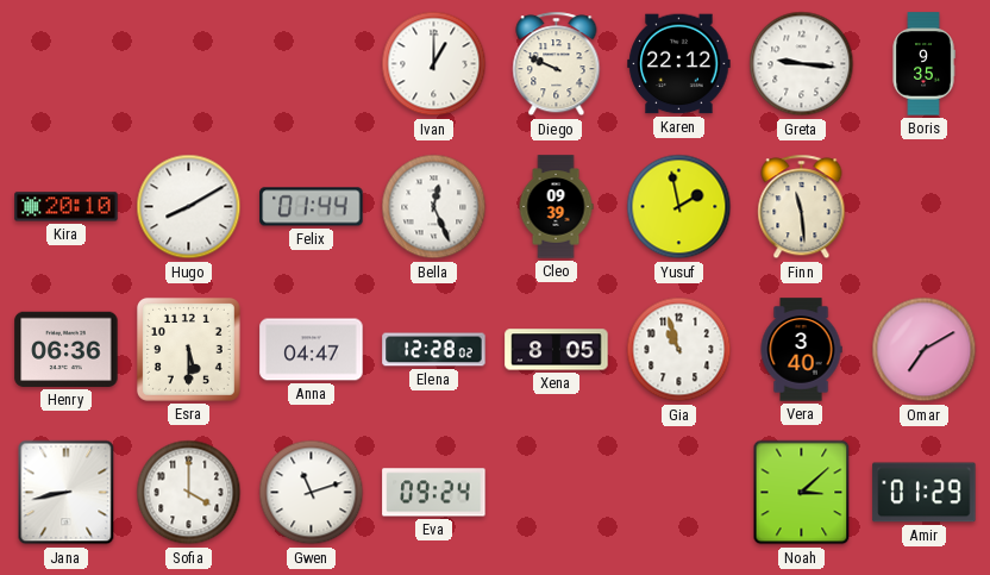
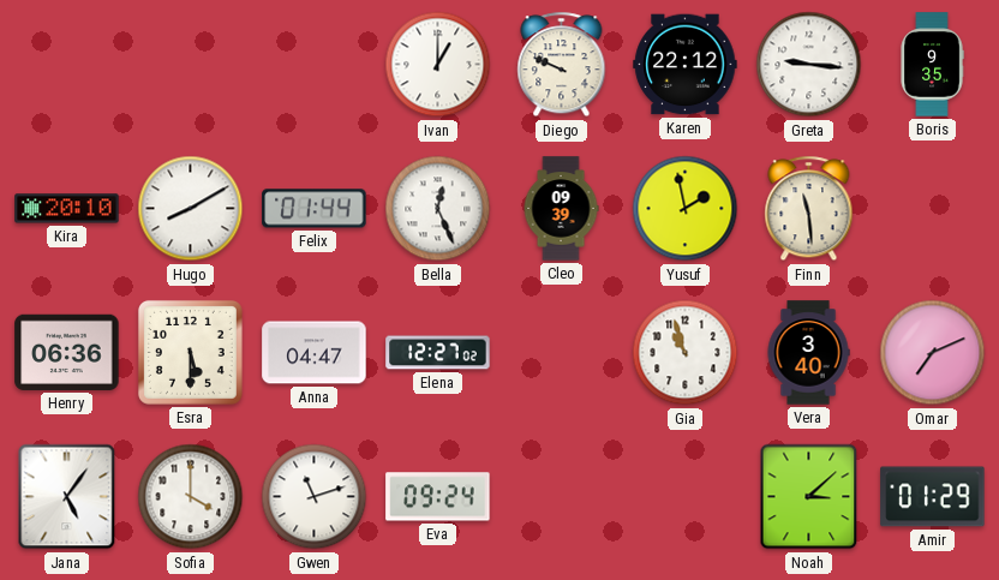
Elena: 12:28 -> 12:27
Xena: 8:05 -> none
Omar: 7:10 -> 7:11
Jana: 8:43 -> 5:06
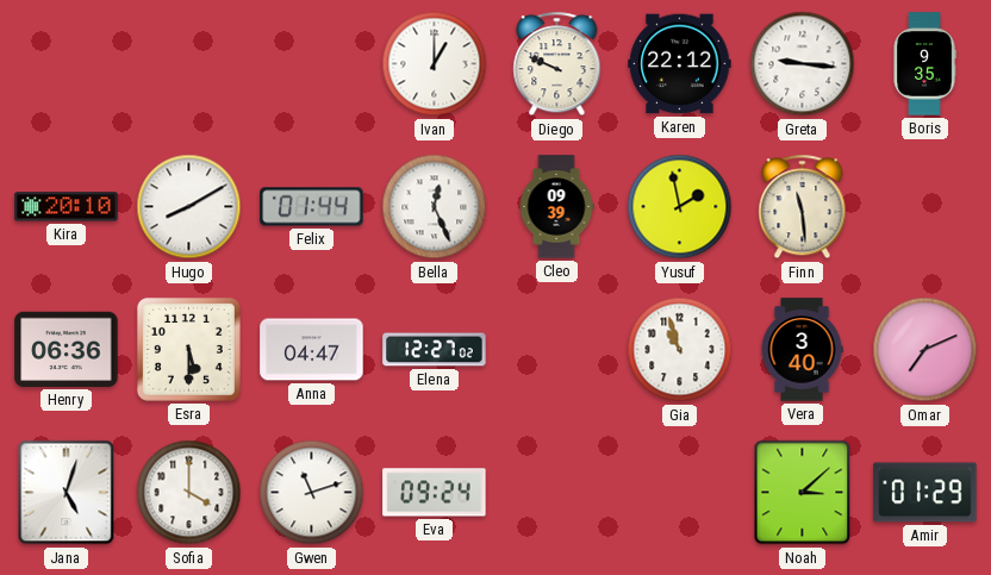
Jana: 5:06 -> 5:03
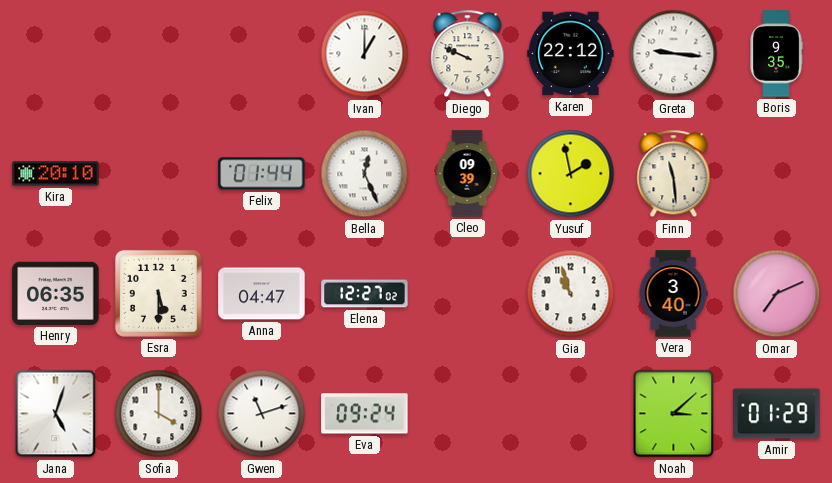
Hugo: 8:10 -> none
Henry: 06:36 -> 06:35
